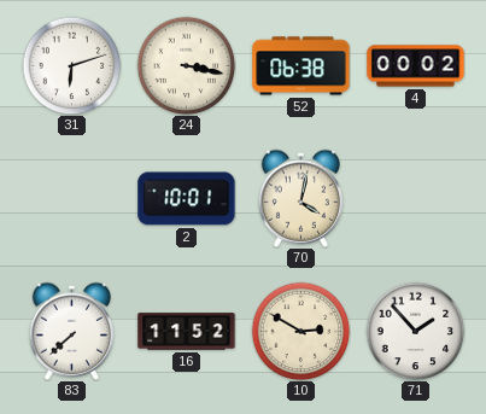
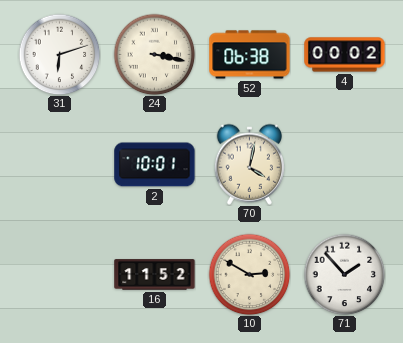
83: 7:38 -> none
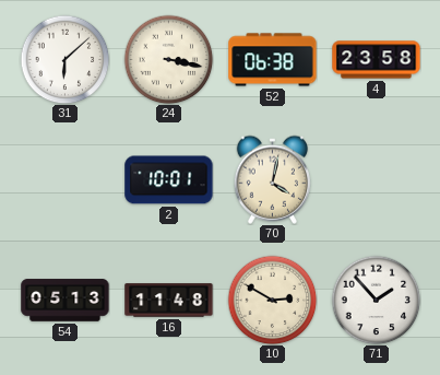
31: 6:12 -> 6:08
4: 00:02 -> 23:58
54: none -> 05:13
16: 11:52 -> 11:48
